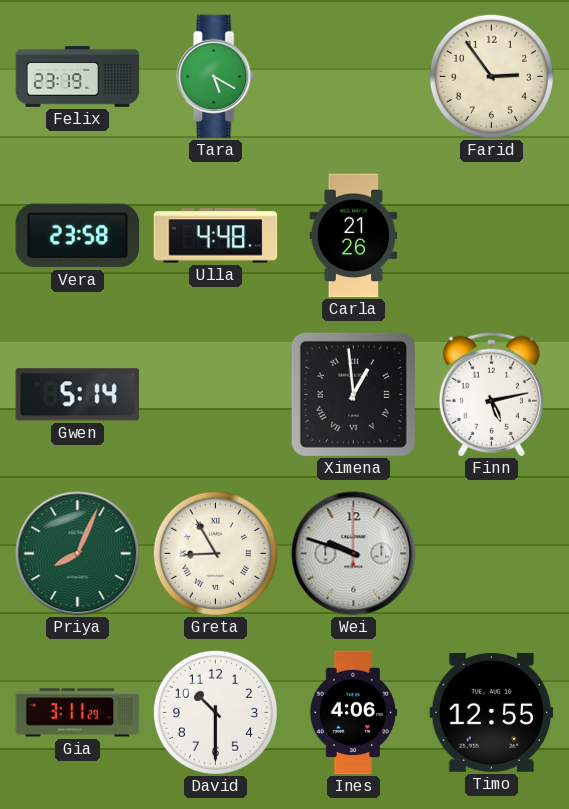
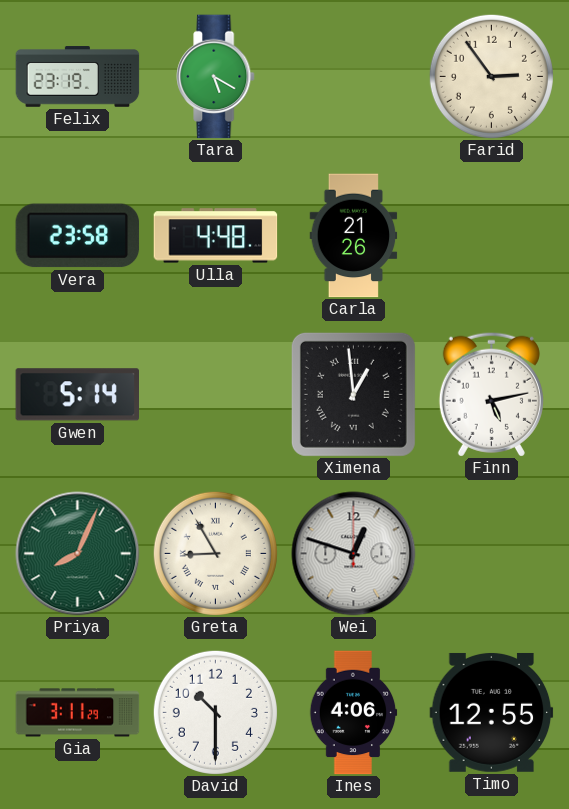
Wei: 9:48 -> 12:48
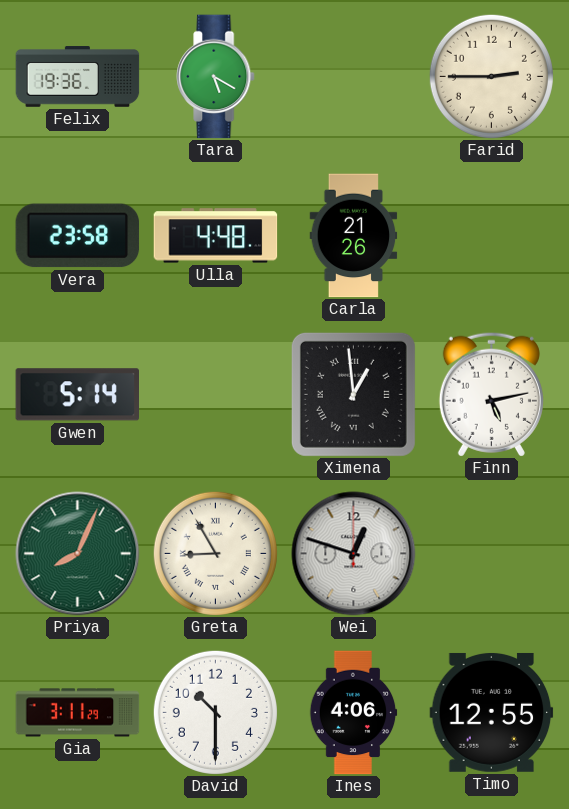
Felix: 23:19 -> 19:36
Farid: 2:54 -> 2:45
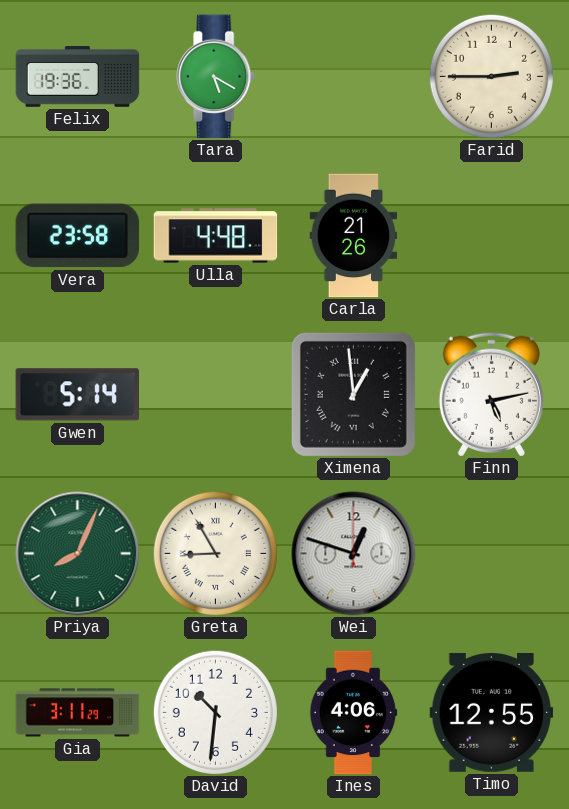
David: 10:30 -> 10:31
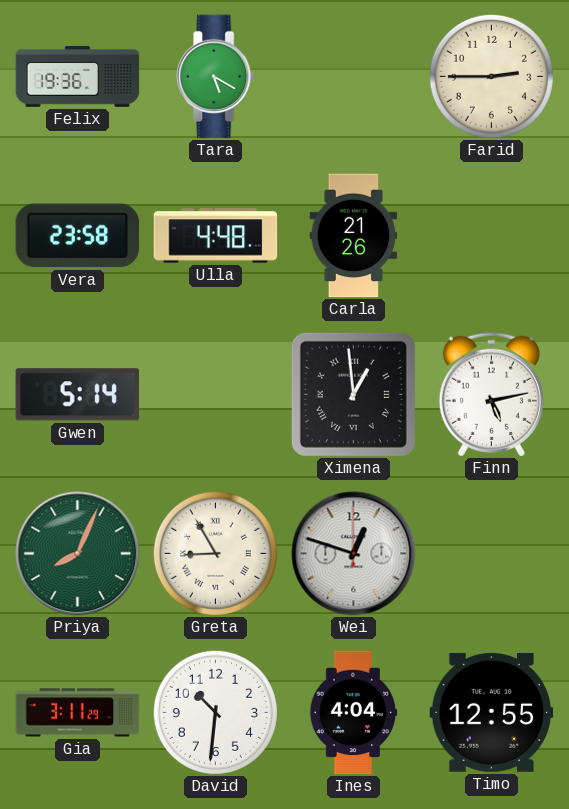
Ines: 4:06 -> 4:04
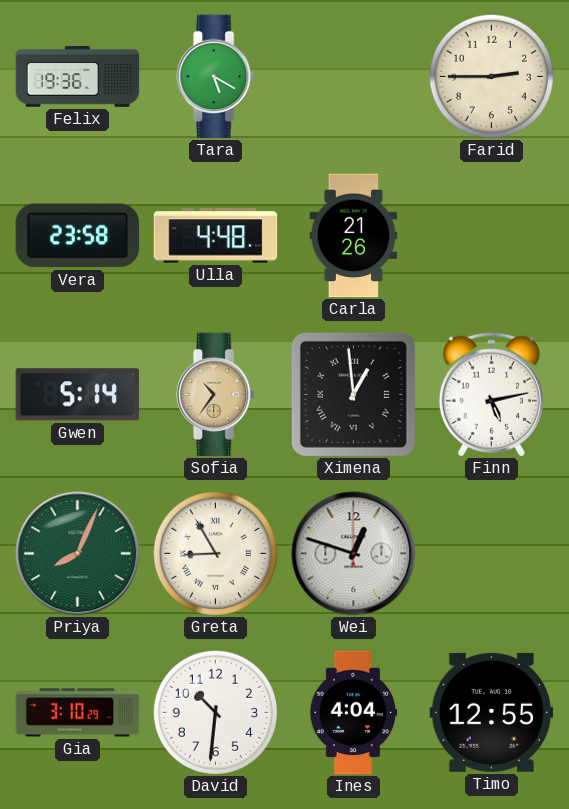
Sofia: none -> 10:36
Gia: 3:11 -> 3:10
